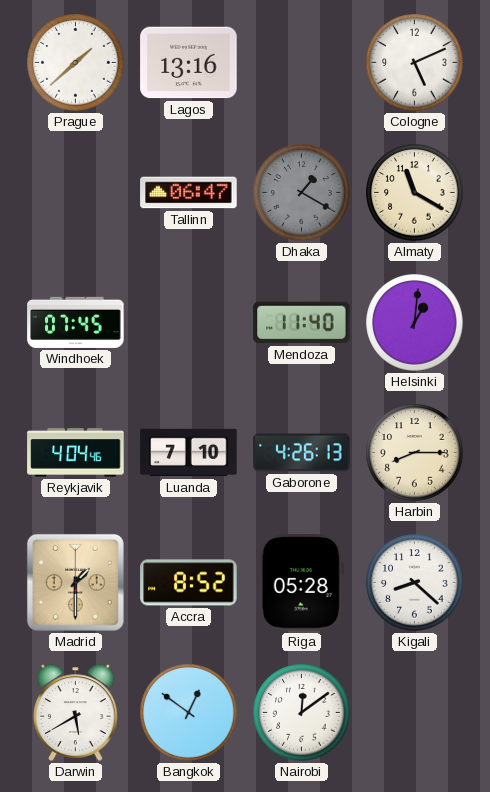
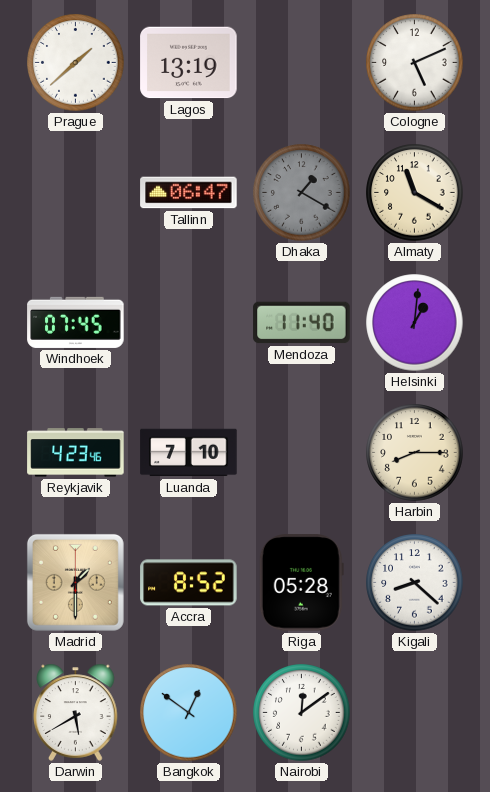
Lagos: 13:16 -> 13:19
Reykjavik: 4:04 -> 4:23
Gaborone: 4:26 -> none
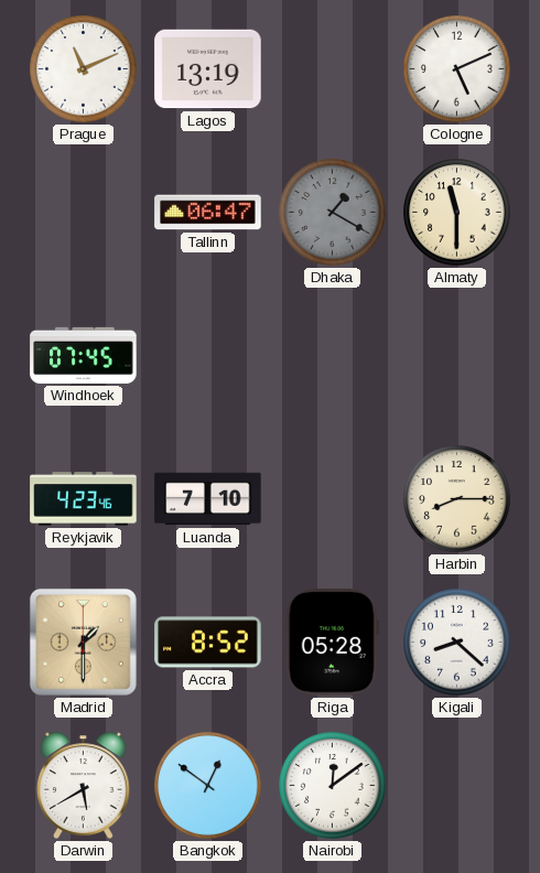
Prague: 1:38 -> 11:11
Almaty: 11:20 -> 11:30
Mendoza: 11:40 -> none
Helsinki: 1:01 -> none
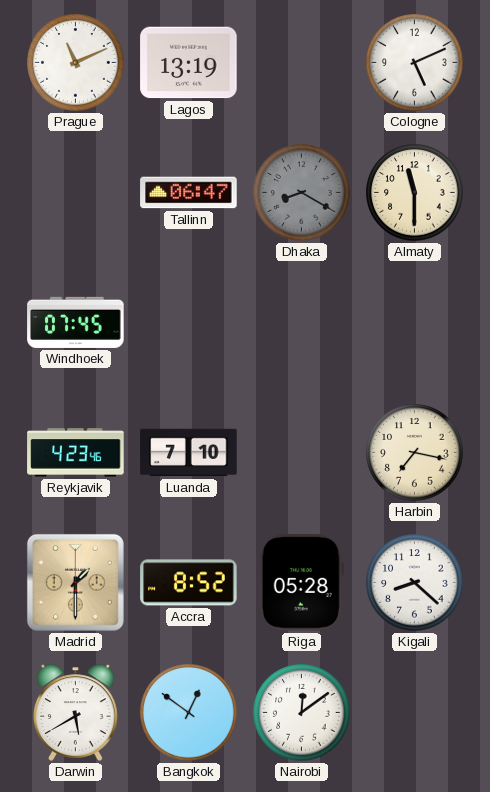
Dhaka: 1:20 -> 8:20
Harbin: 8:15 -> 7:17
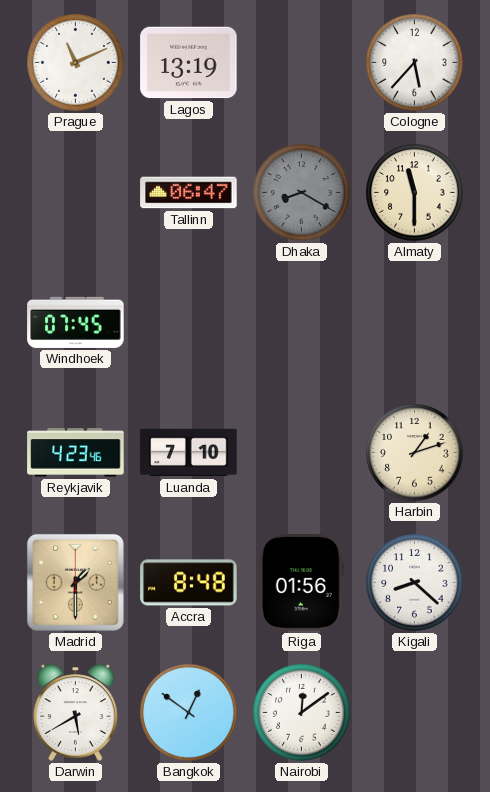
Cologne: 5:11 -> 5:37
Harbin: 7:17 -> 1:12
Accra: 8:52 -> 8:48
Riga: 05:28 -> 01:56
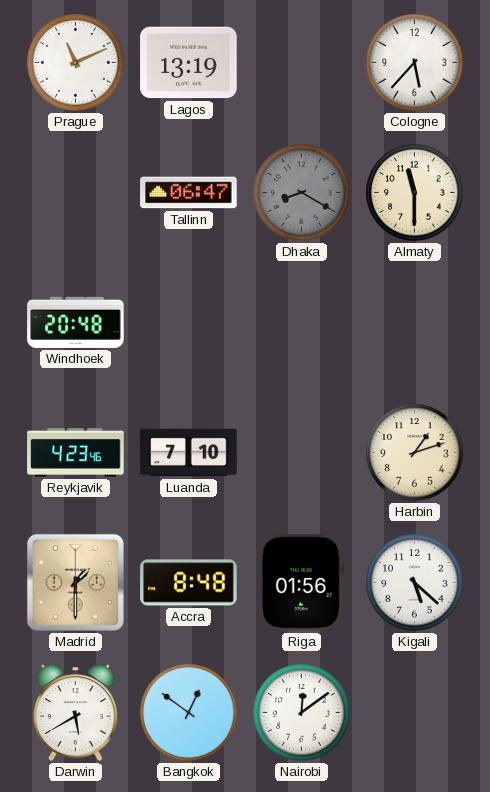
Windhoek: 07:45 -> 20:48
Kigali: 8:22 -> 5:22
